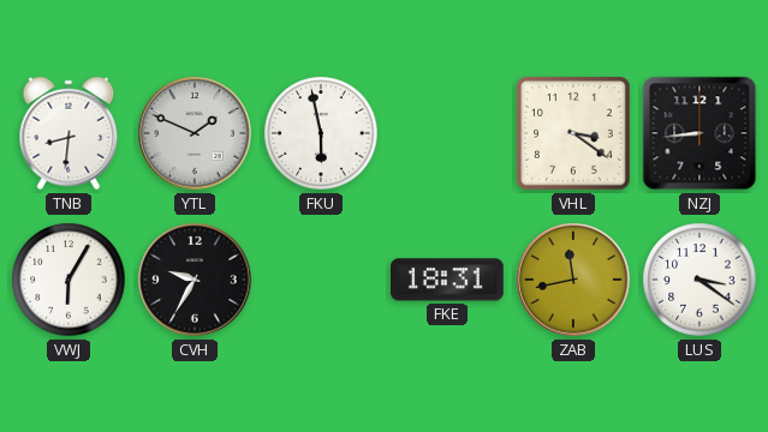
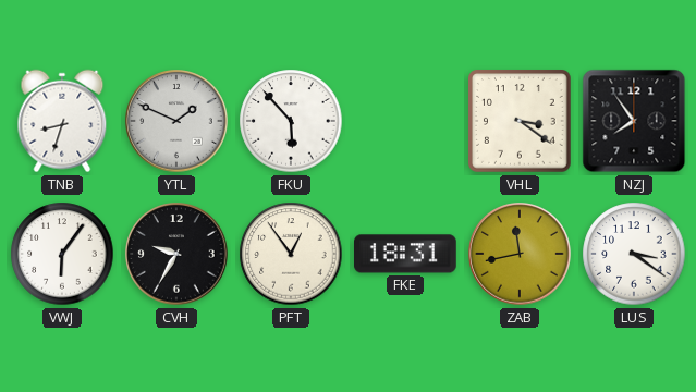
TNB: 8:31 -> 8:33
FKU: 5:58 -> 5:53
NZJ: 8:44 -> 7:54
VWJ: 6:05 -> 6:06
PFT: none -> 12:54
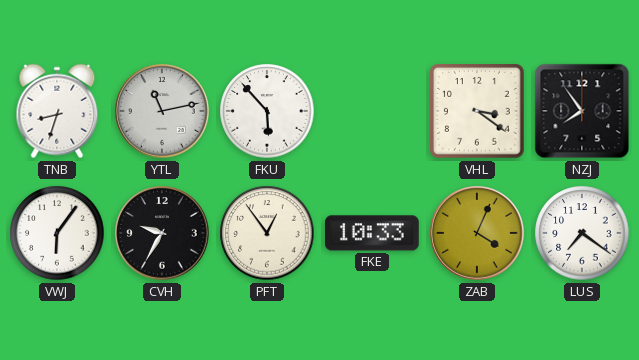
YTL: 1:49 -> 11:13
FKE: 18:31 -> 10:33
ZAB: 11:43 -> 4:04
LUS: 3:21 -> 7:21
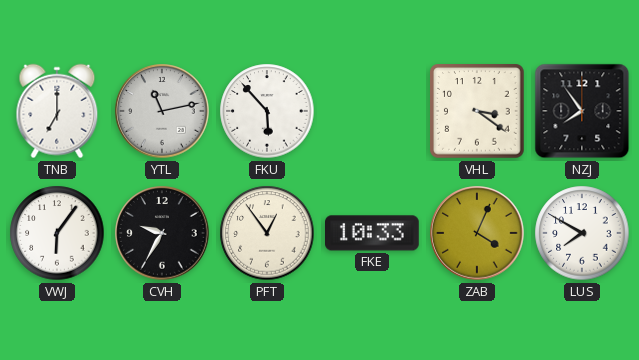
TNB: 8:33 -> 7:00
LUS: 7:21 -> 7:50
